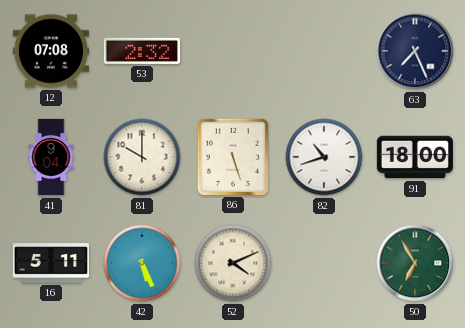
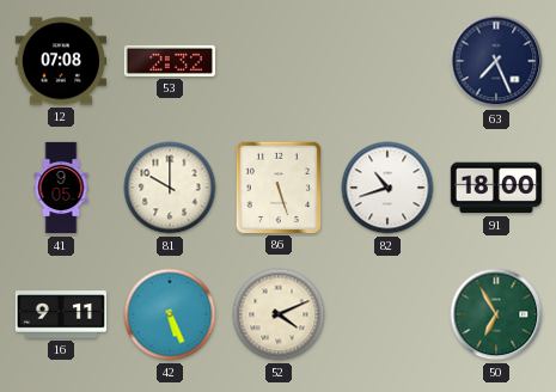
41: 9:04 -> 9:05
16: 5:11 -> 9:11
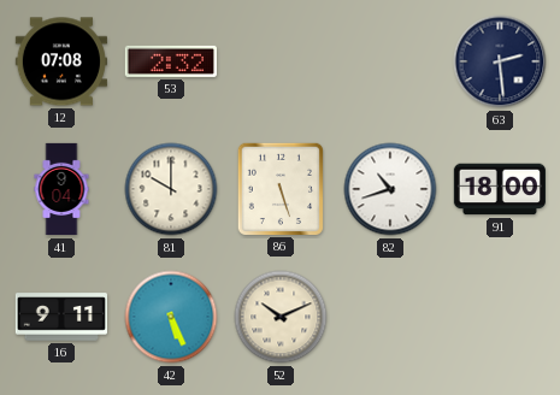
63: 7:26 -> 2:29
41: 9:05 -> 9:04
52: 4:11 -> 10:11
50: 6:55 -> none
